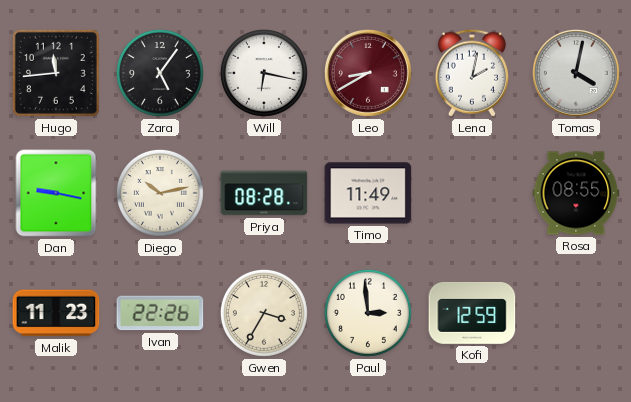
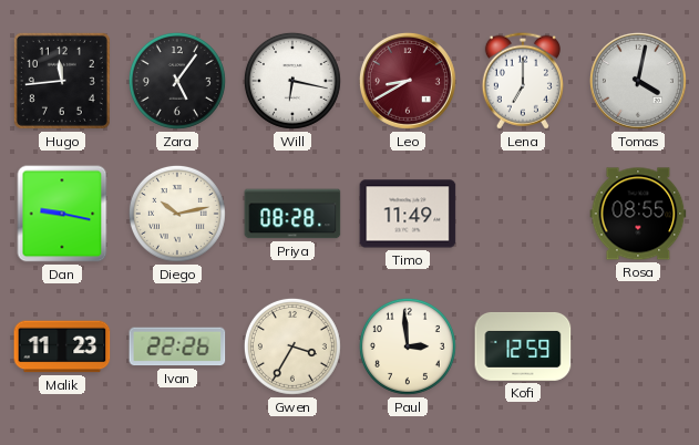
Lena: 2:02 -> 7:00
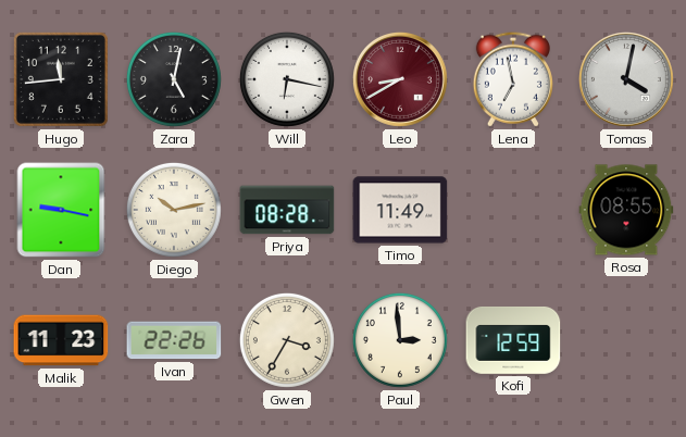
Zara: 5:06 -> 5:02
Lena: 7:00 -> 6:58
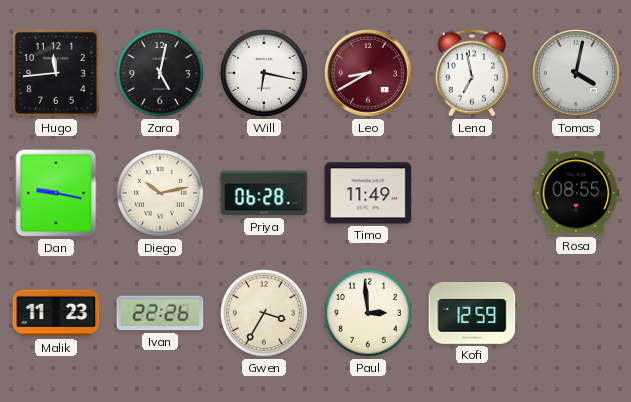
Priya: 08:28 -> 06:28
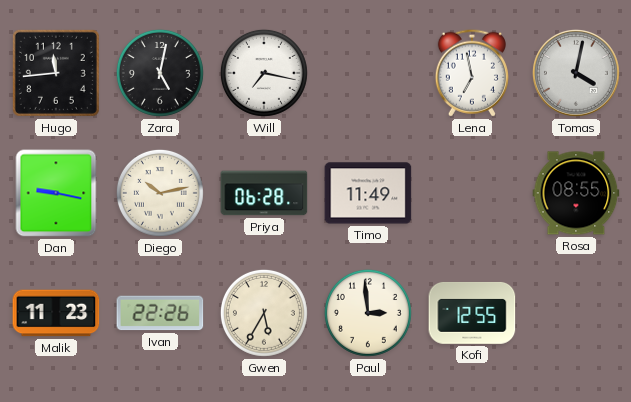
Will: 6:17 -> 7:17
Leo: 8:40 -> none
Gwen: 3:35 -> 5:35
Kofi: 12:59 -> 12:55
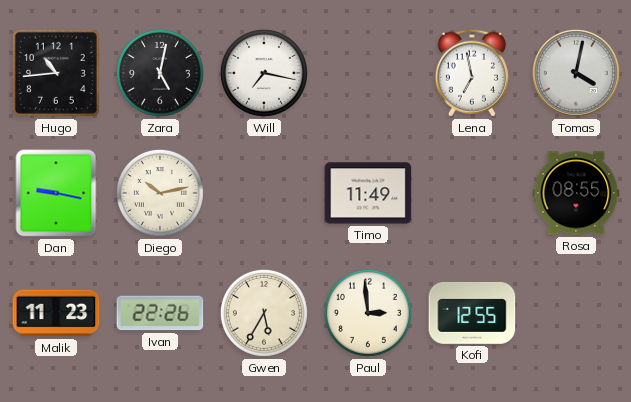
Hugo: 11:44 -> 10:44
Priya: 06:28 -> none
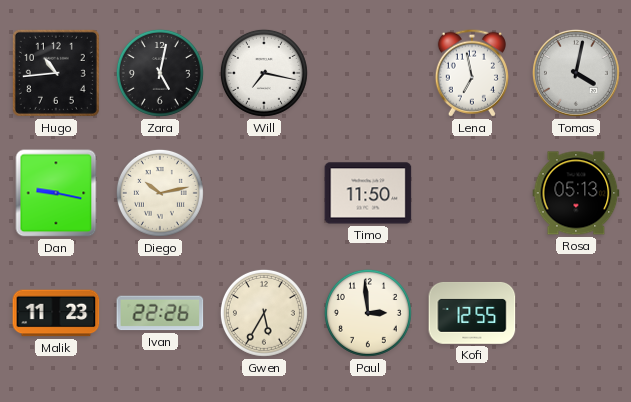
Timo: 11:49 -> 11:50
Rosa: 08:55 -> 05:13
